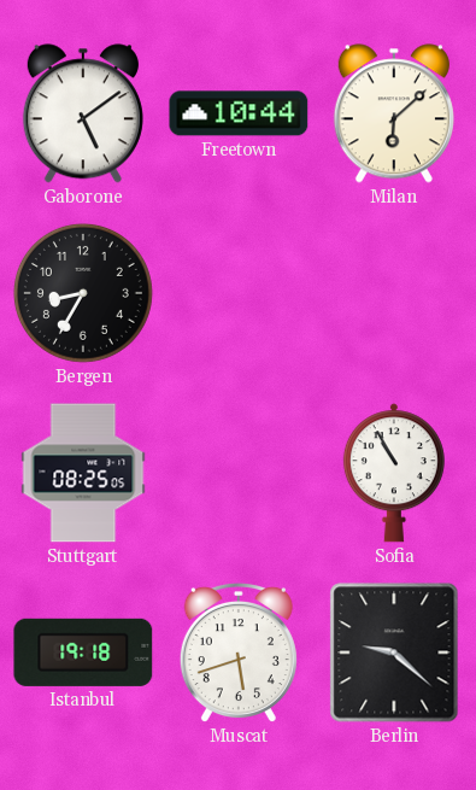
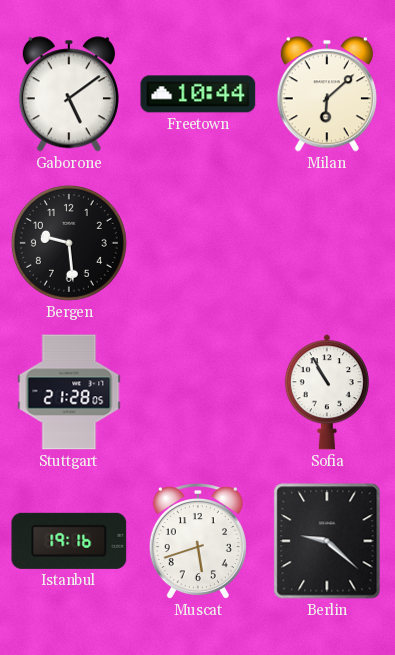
Bergen: 8:35 -> 9:29
Stuttgart: 08:25 -> 21:28
Istanbul: 19:18 -> 19:16
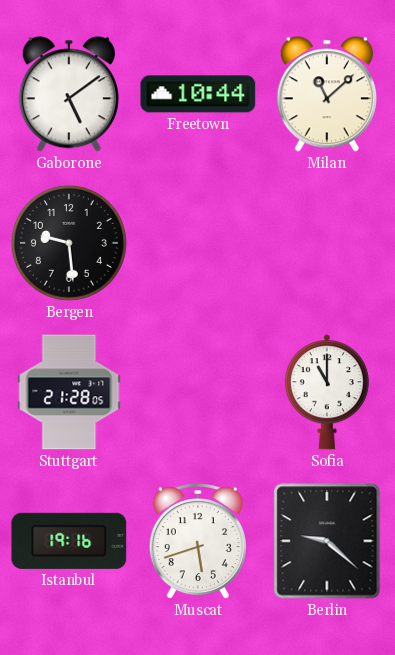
Milan: 6:08 -> 11:08
Sofia: 10:55 -> 11:00
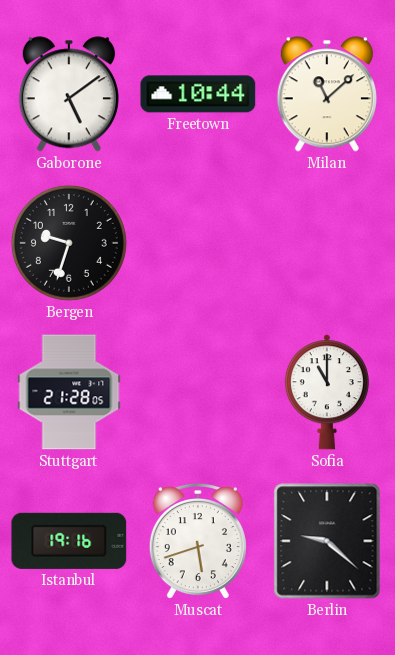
Bergen: 9:29 -> 9:33
